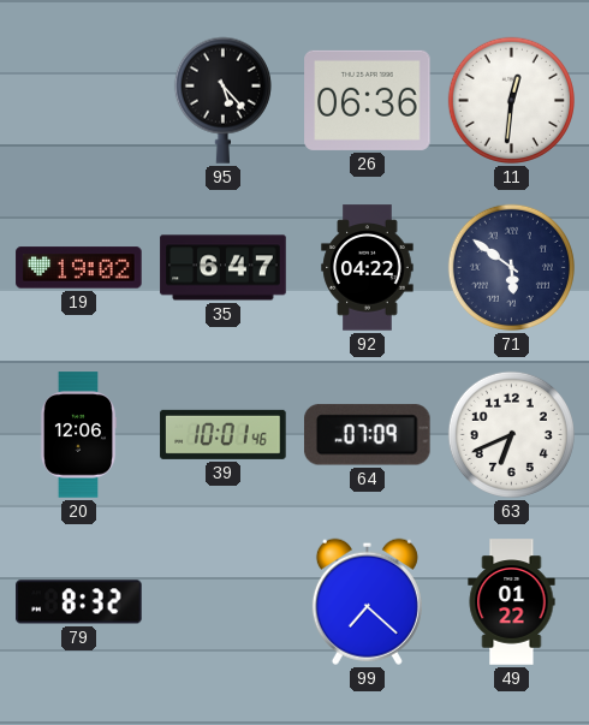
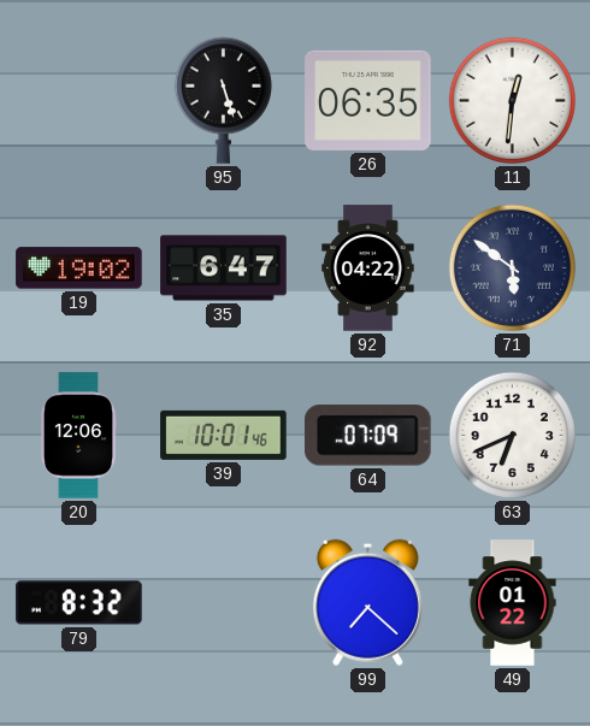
95: 5:23 -> 5:27
26: 06:36 -> 06:35
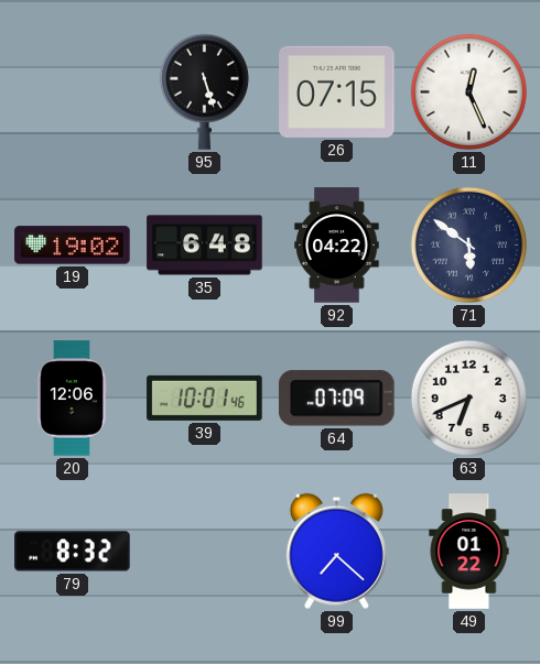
26: 06:35 -> 07:15
11: 12:31 -> 12:26
35: 6:47 -> 6:48
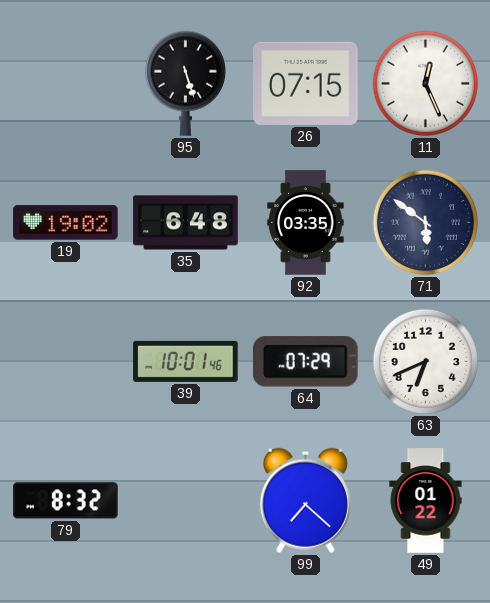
92: 04:22 -> 03:35
20: 12:06 -> none
64: 07:09 -> 07:29
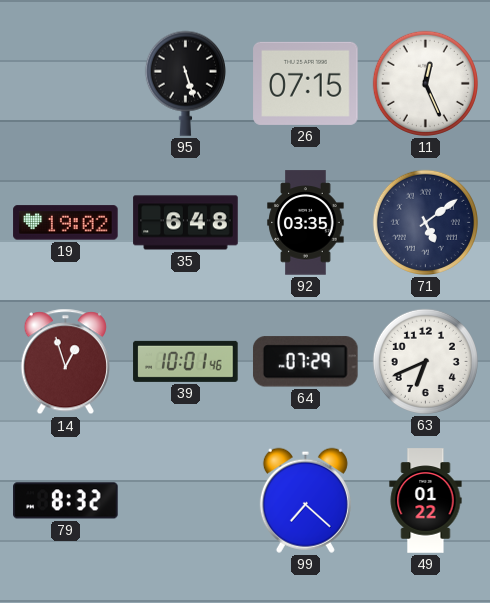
71: 5:51 -> 5:09
14: none -> 12:57
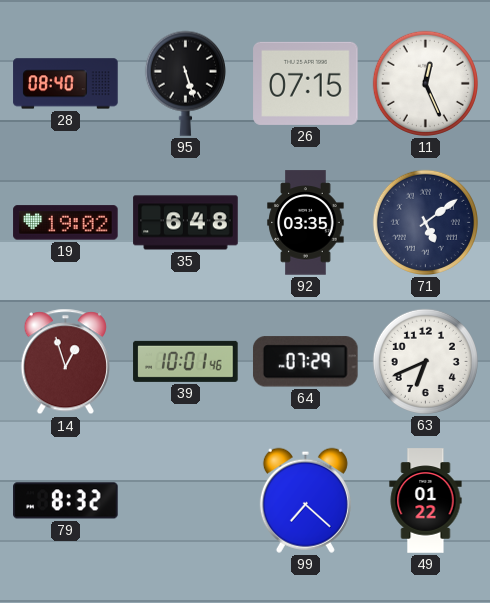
28: none -> 08:40
